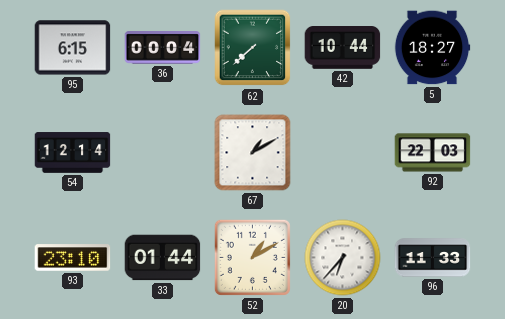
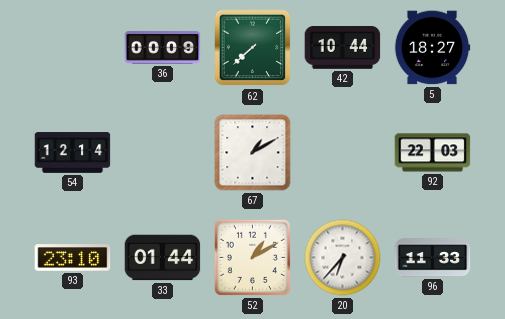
95: 6:15 -> none
36: 00:04 -> 00:09
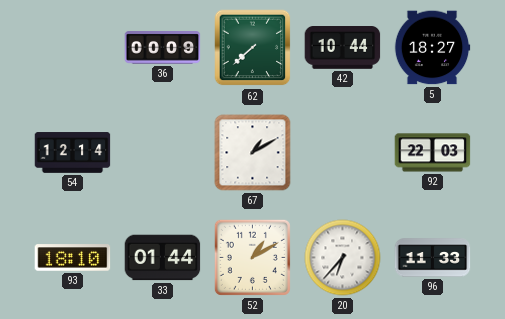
93: 23:10 -> 18:10
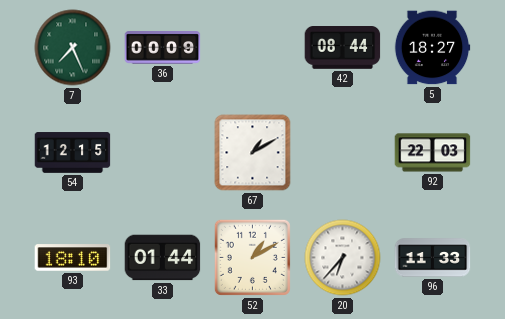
7: none -> 7:26
62: 7:38 -> none
42: 10:44 -> 08:44
54: 12:14 -> 12:15
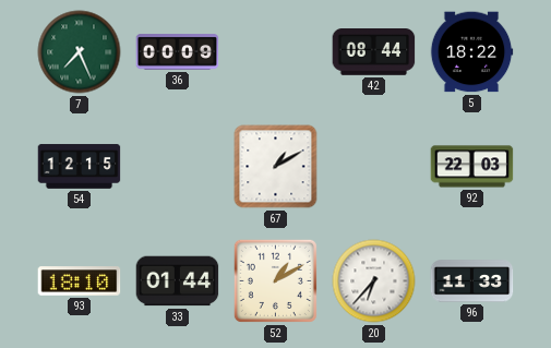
5: 18:27 -> 18:22
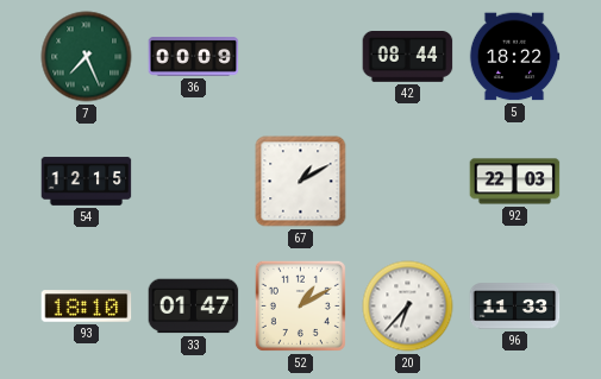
33: 01:44 -> 01:47
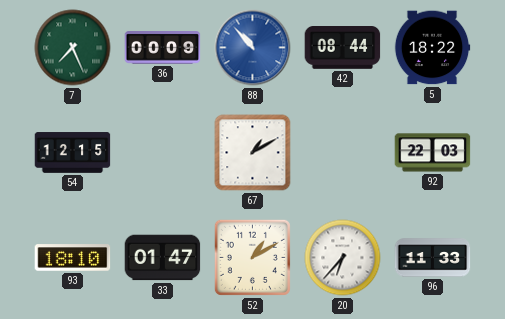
88: none -> 10:53
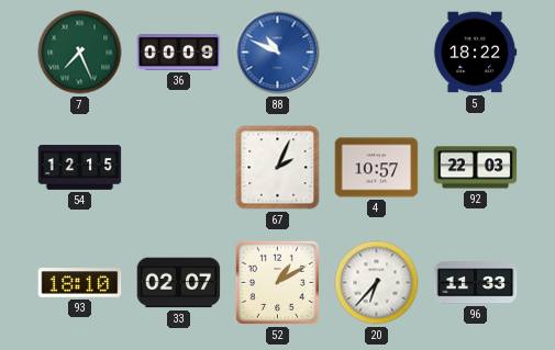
88: 10:53 -> 10:49
42: 08:44 -> none
67: 1:10 -> 2:04
4: none -> 10:57
33: 01:47 -> 02:07
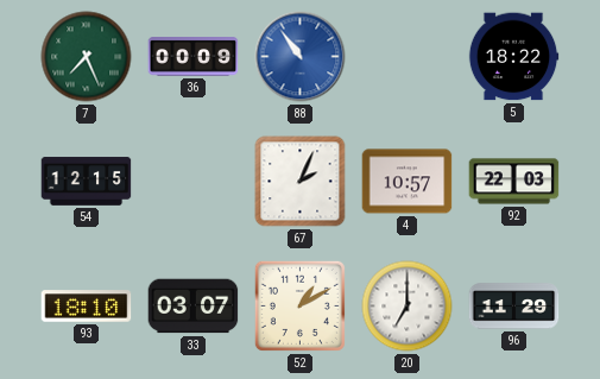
88: 10:49 -> 10:54
33: 02:07 -> 03:07
20: 6:37 -> 7:00
96: 11:33 -> 11:29
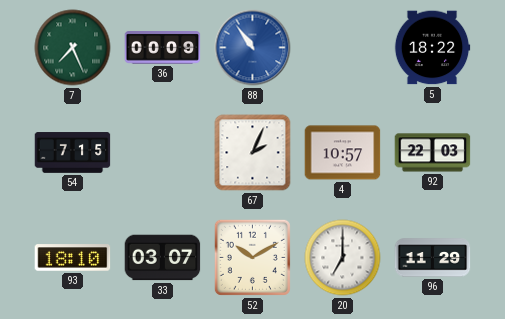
54: 12:15 -> 7:15
52: 1:10 -> 10:10
